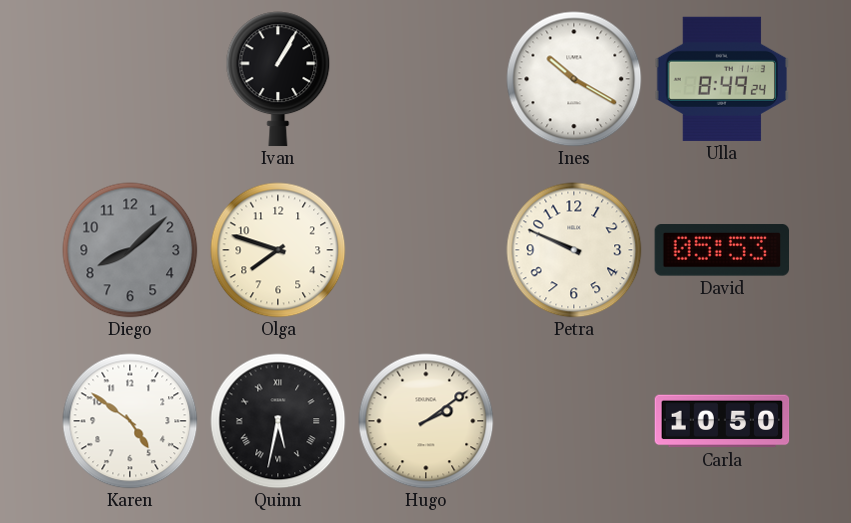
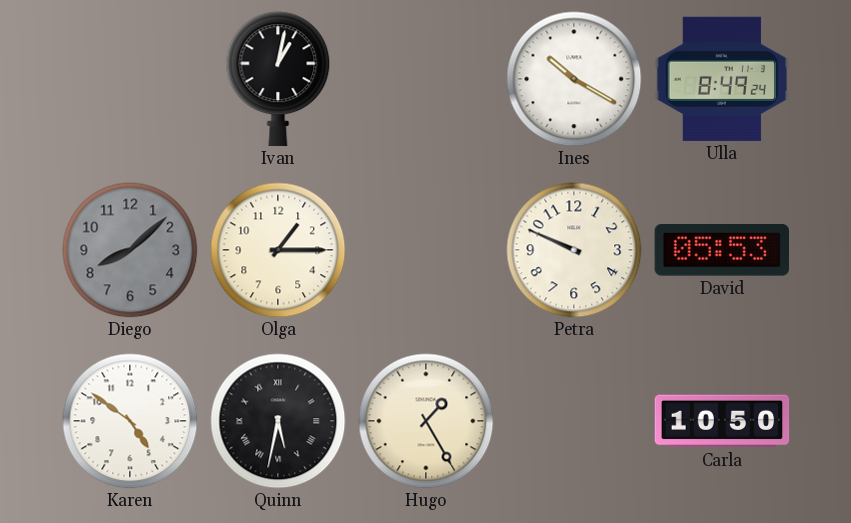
Ivan: 1:05 -> 1:02
Olga: 7:48 -> 1:15
Hugo: 2:09 -> 1:25
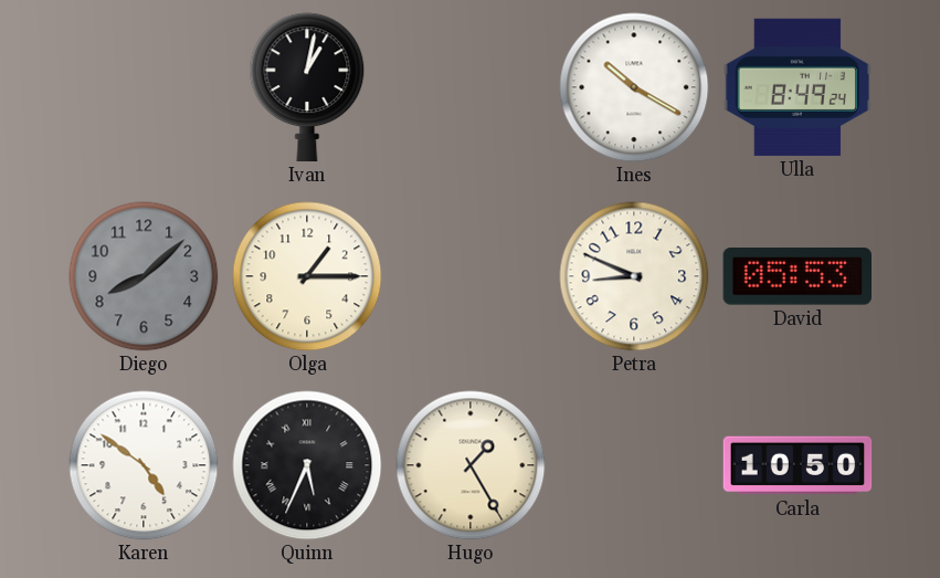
Petra: 9:49 -> 8:49
Quinn: 5:32 -> 5:34
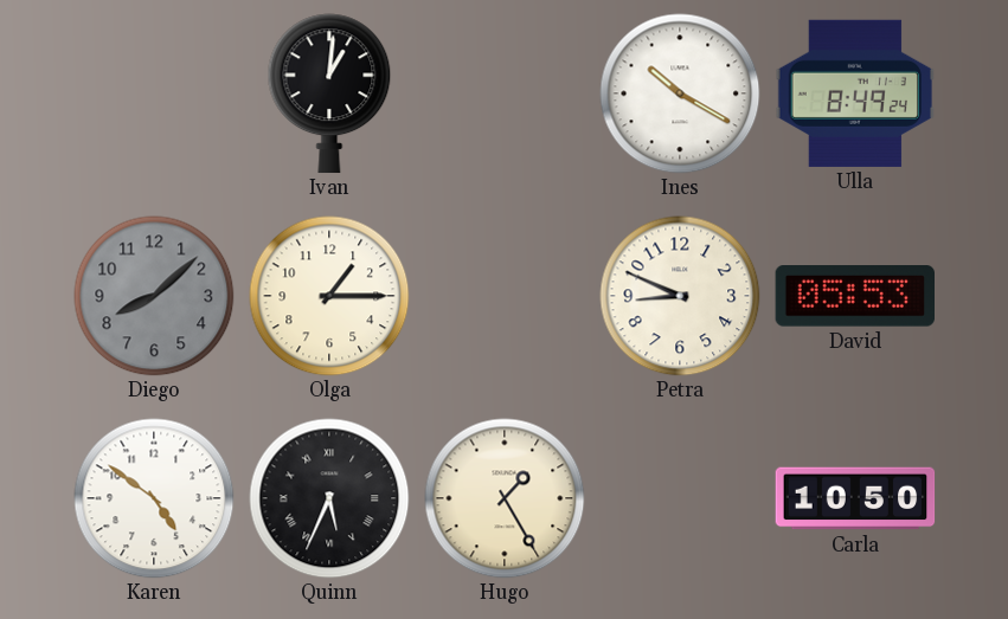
Ivan: 1:02 -> 1:01
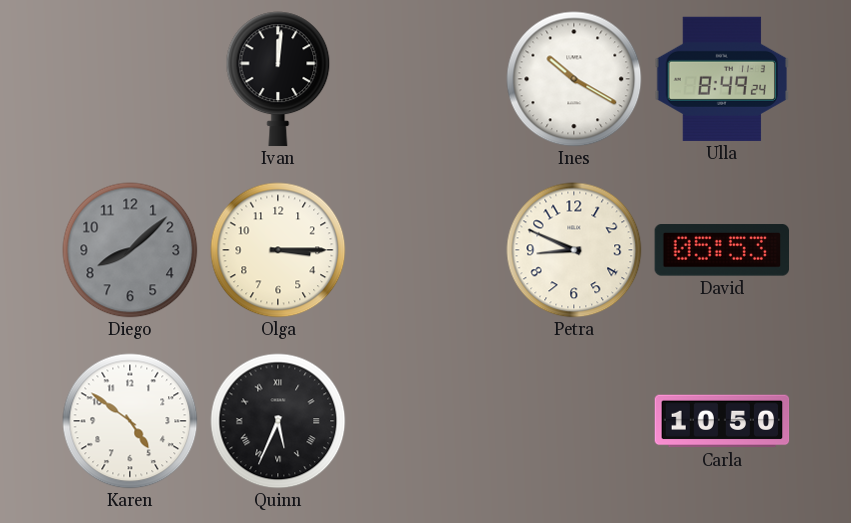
Ivan: 1:01 -> 12:01
Olga: 1:15 -> 3:15
Hugo: 1:25 -> none
